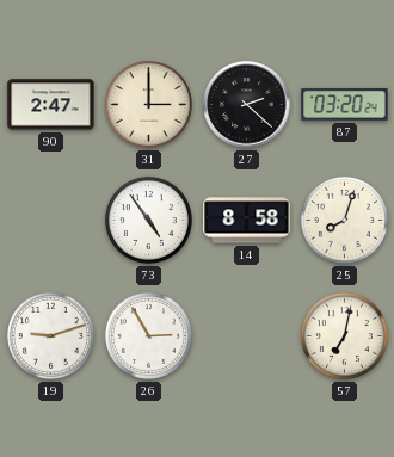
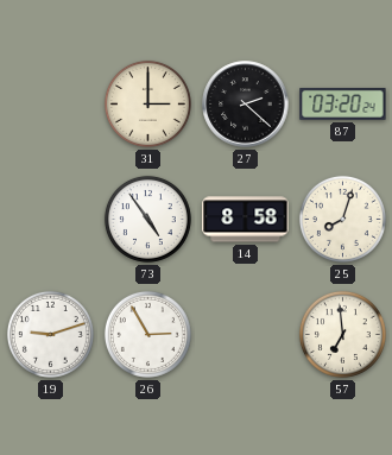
90: 2:47 -> none
57: 7:02 -> 6:59
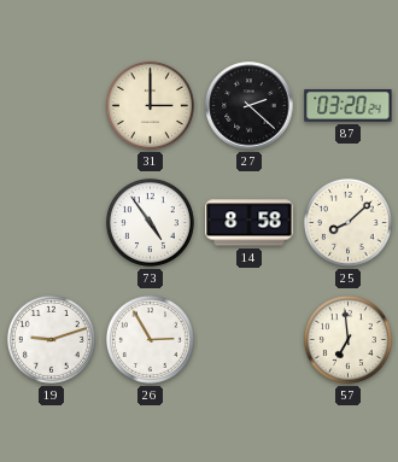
25: 8:03 -> 8:08
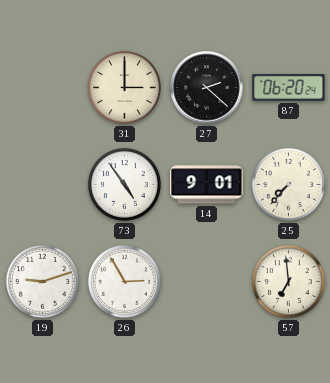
87: 03:20 -> 06:20
14: 8:58 -> 9:01
25: 8:08 -> 7:37
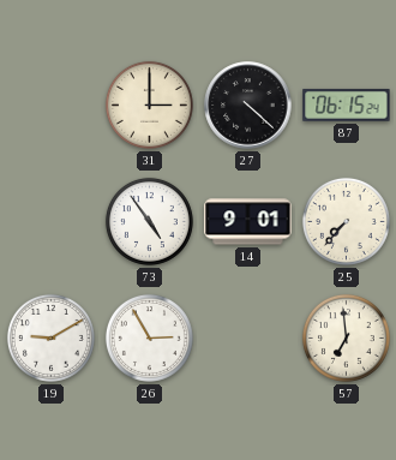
27: 2:22 -> 4:22
87: 06:20 -> 06:15
19: 9:12 -> 9:10
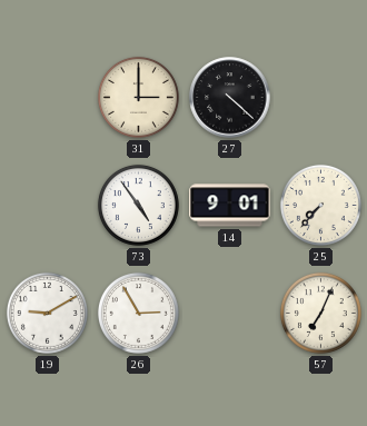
87: 06:15 -> none
57: 6:59 -> 7:04
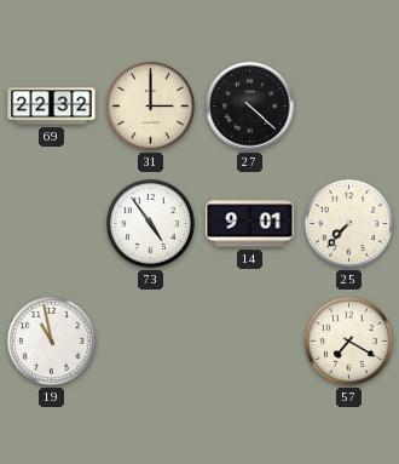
69: none -> 22:32
19: 9:10 -> 10:58
26: 2:55 -> none
57: 7:04 -> 7:20
